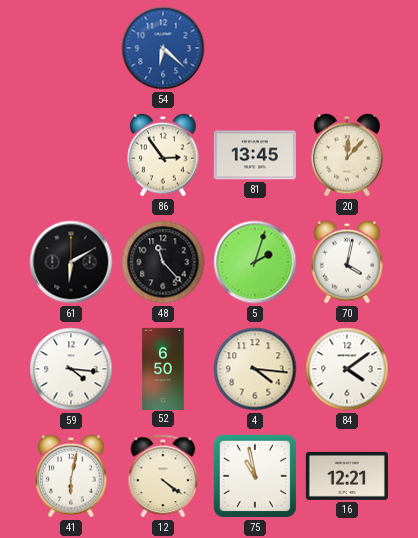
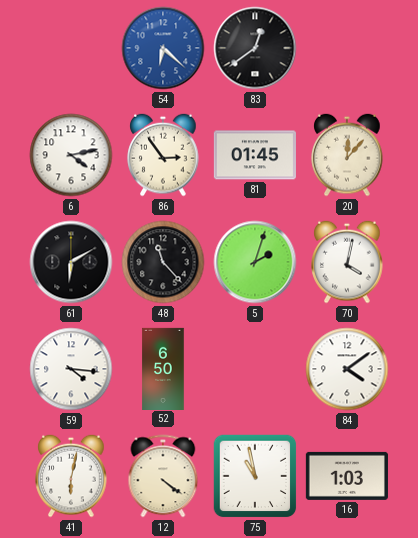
83: none -> 12:39
6: none -> 4:13
81: 13:45 -> 01:45
4: 4:16 -> none
16: 12:21 -> 1:03
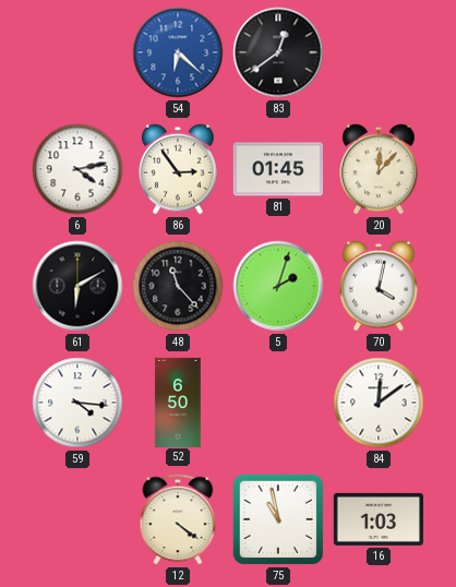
84: 4:09 -> 12:09
41: 6:02 -> none
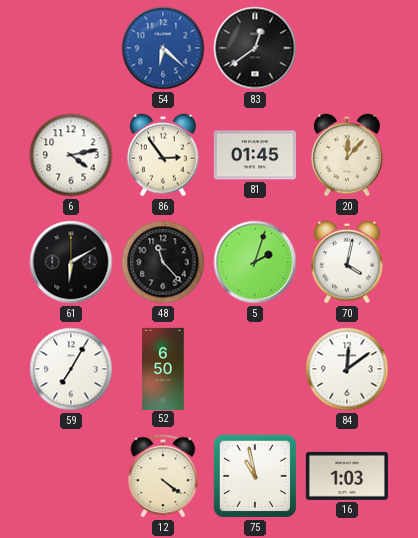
59: 4:16 -> 7:05
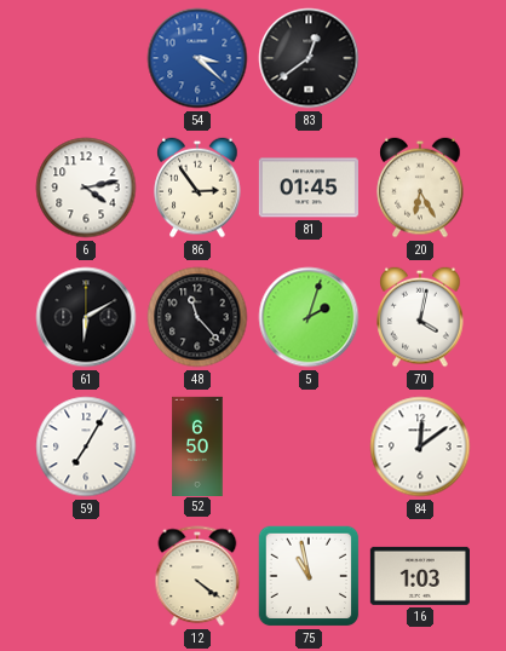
54: 6:22 -> 3:22
20: 12:07 -> 6:25
